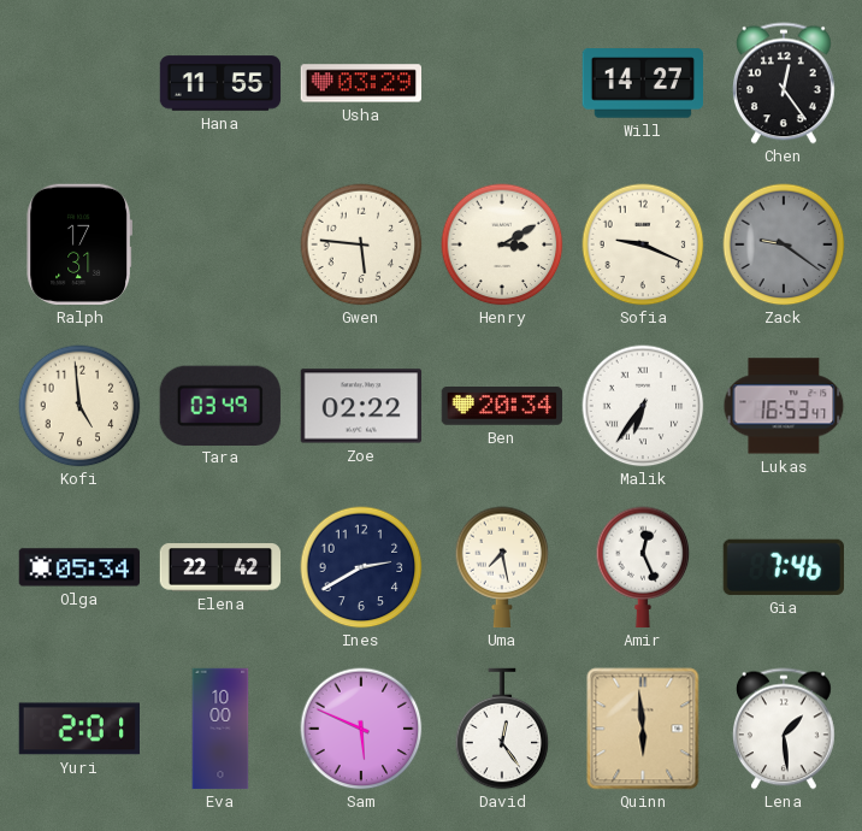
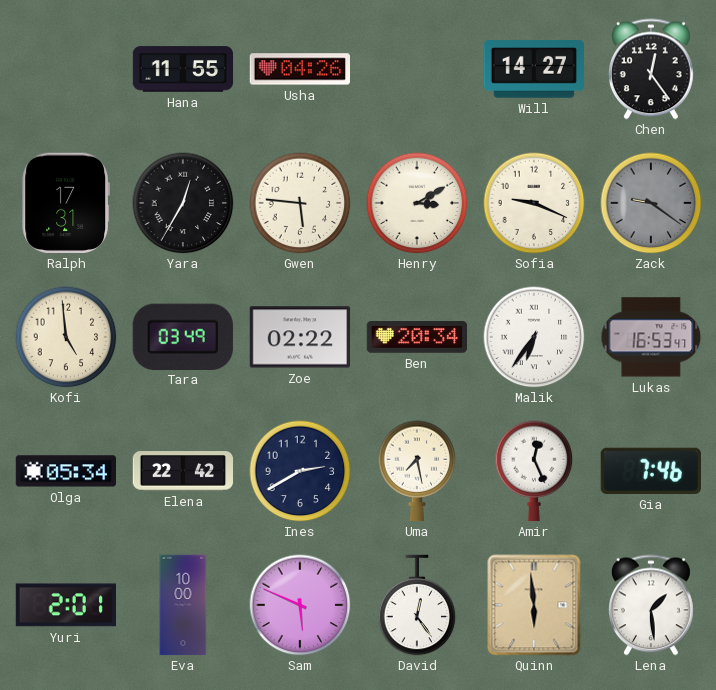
Usha: 03:29 -> 04:26
Yara: none -> 12:35
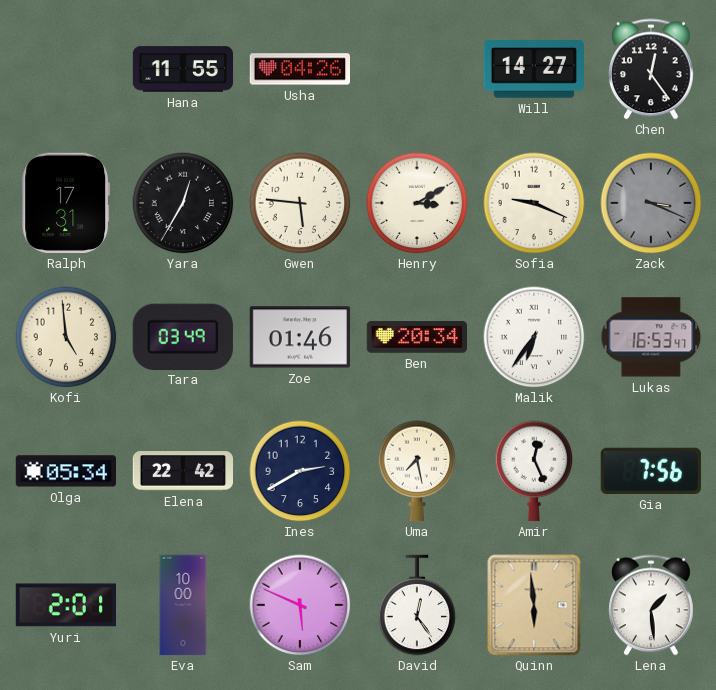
Zack: 9:21 -> 3:19
Zoe: 02:22 -> 01:46
Gia: 7:46 -> 7:56
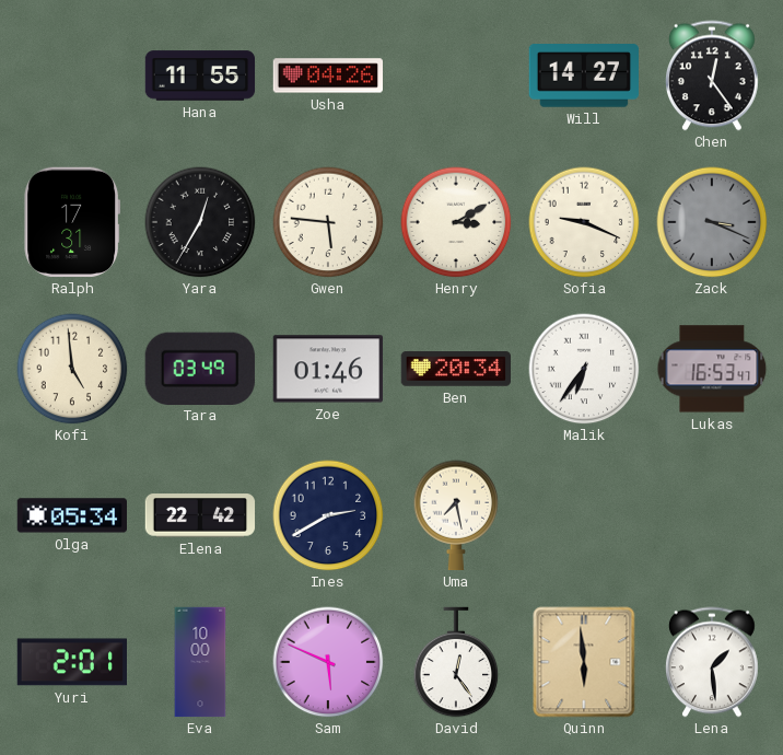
Amir: 12:26 -> none
Gia: 7:56 -> none
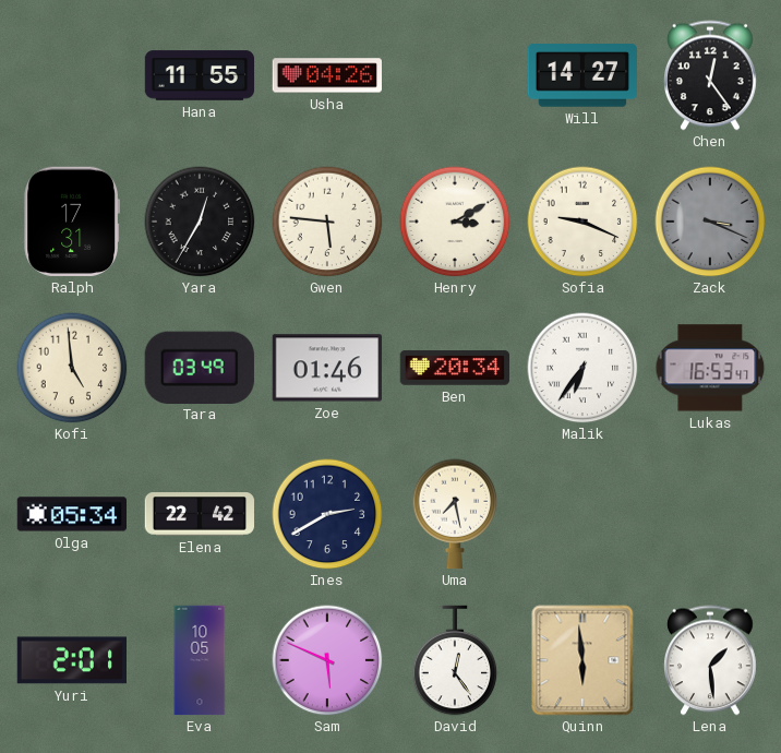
Eva: 10:00 -> 10:05
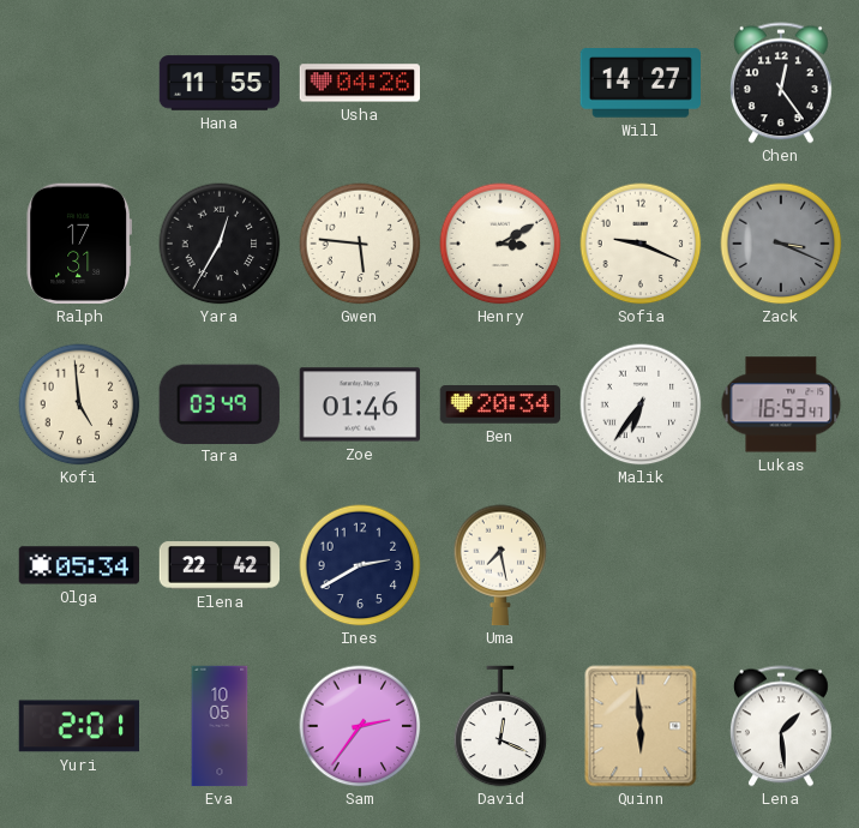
Sam: 5:49 -> 2:36
David: 12:24 -> 12:19
